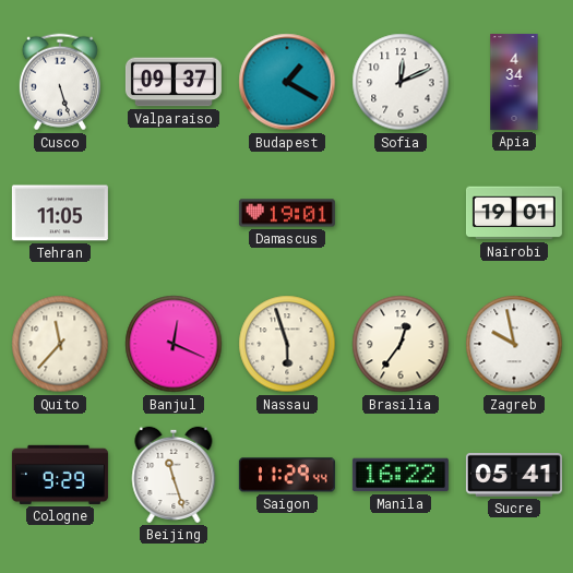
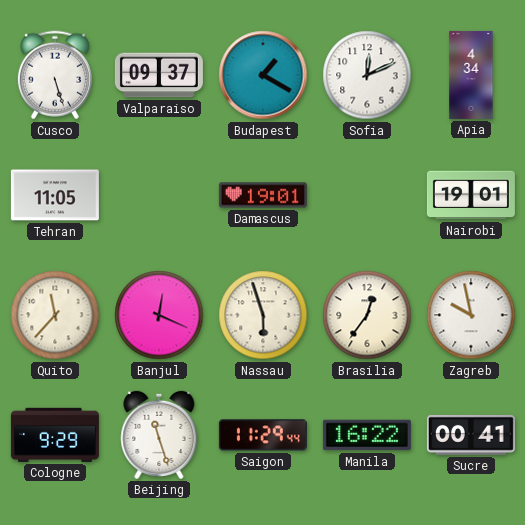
Sucre: 05:41 -> 00:41
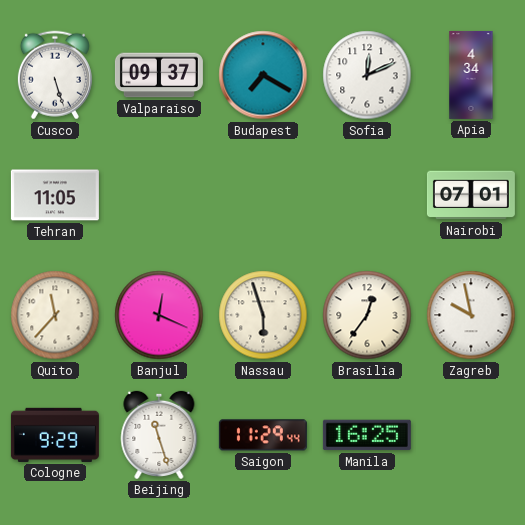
Budapest: 1:20 -> 7:20
Damascus: 19:01 -> none
Nairobi: 19:01 -> 07:01
Manila: 16:22 -> 16:25
Sucre: 00:41 -> none
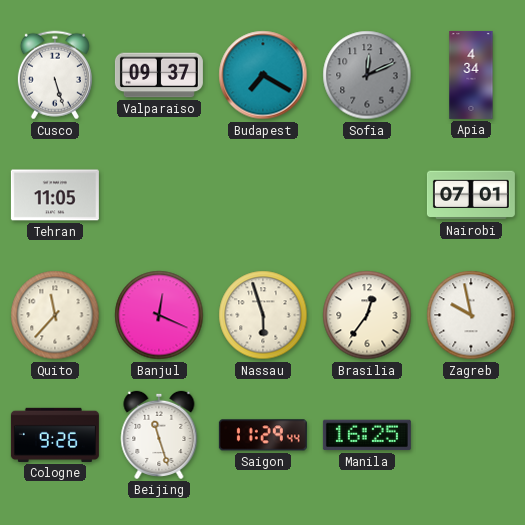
Sofia dial: white -> grey
Cologne: 9:29 -> 9:26
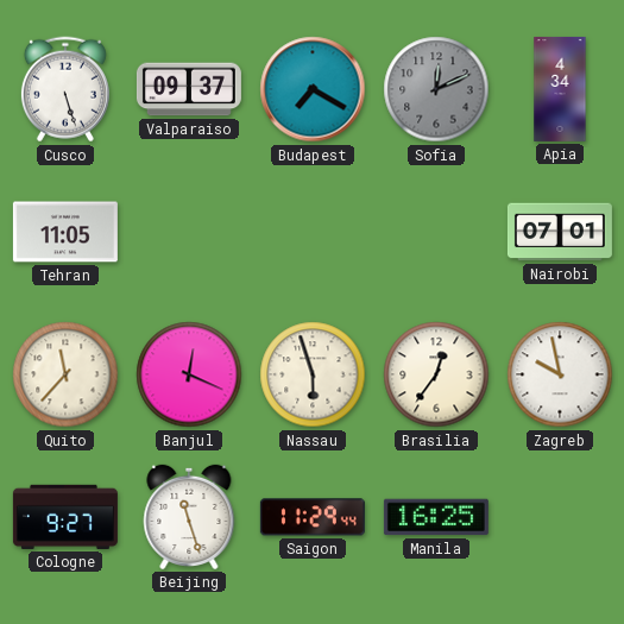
Cologne: 9:26 -> 9:27
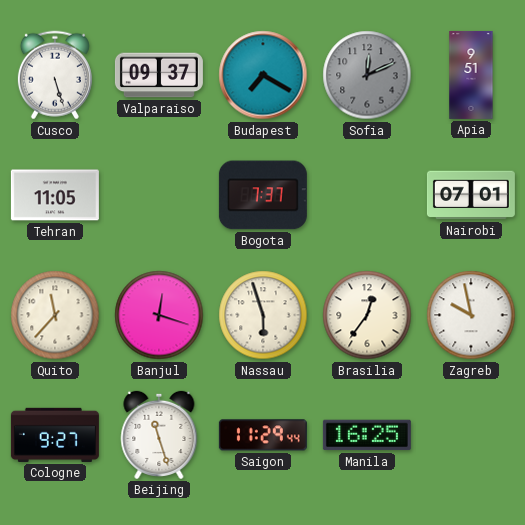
Apia: 4:34 -> 9:51
Bogota: none -> 7:37
Banjul: 12:19 -> 12:18
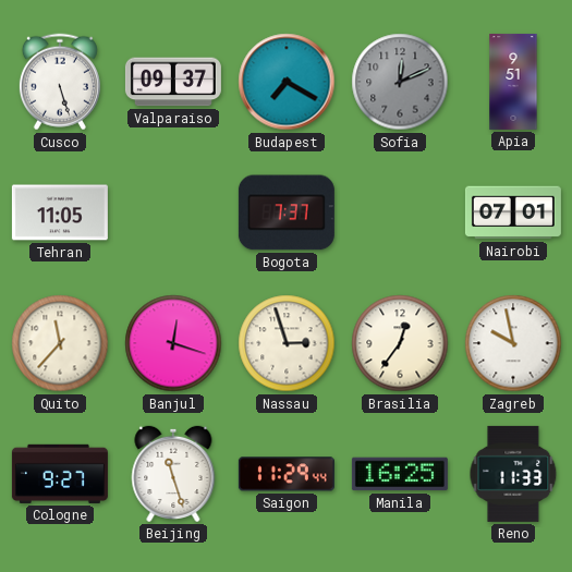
Nassau: 5:57 -> 2:57
Reno: none -> 11:33
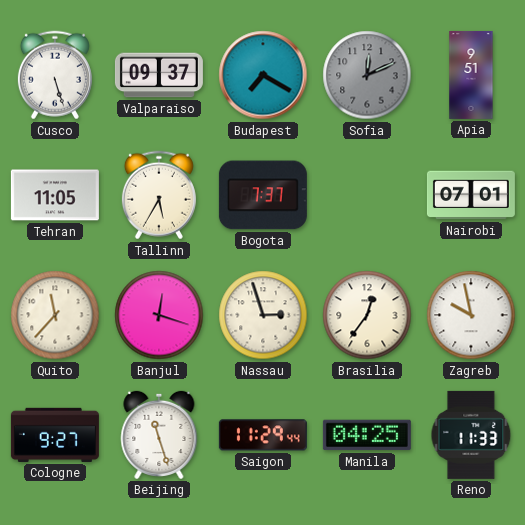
Tallinn: none -> 5:35
Manila: 16:25 -> 04:25
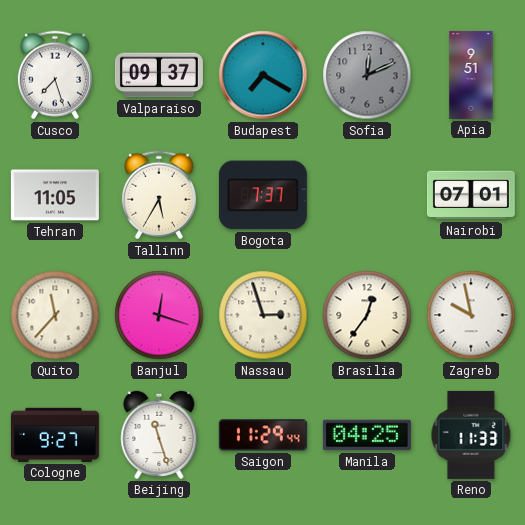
Cusco: 5:27 -> 7:27
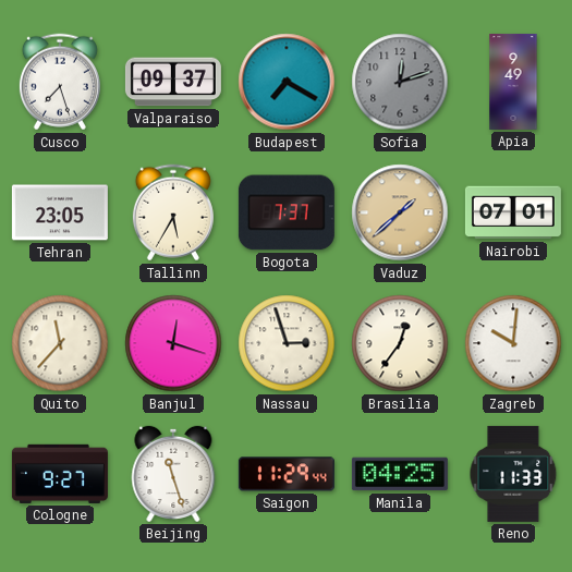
Sofia: 12:11 -> 12:12
Apia: 9:51 -> 9:49
Tehran: 11:05 -> 23:05
Vaduz: none -> 1:38
Zagreb: 9:58 -> 10:01
